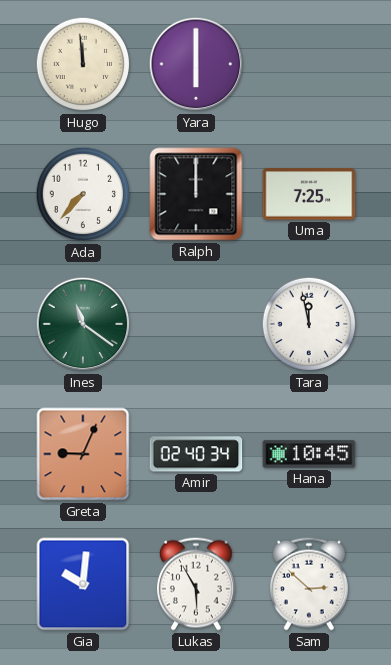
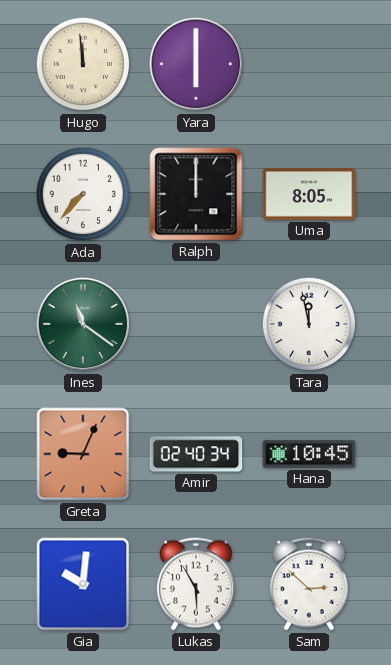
Uma: 7:25 -> 8:05
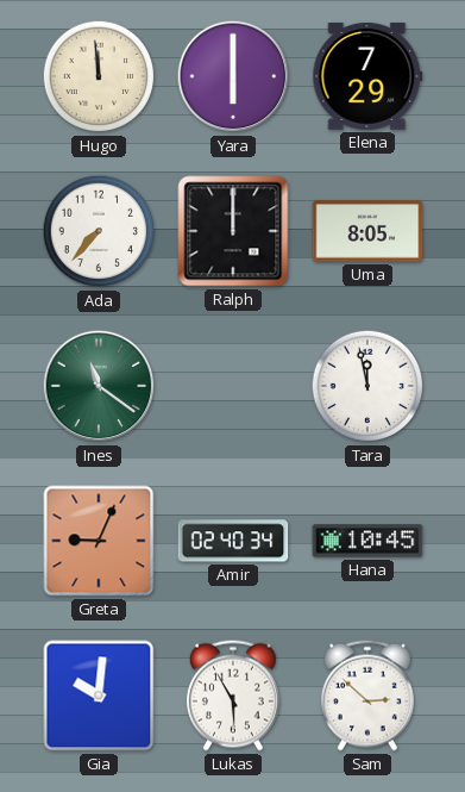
Elena: none -> 7:29
